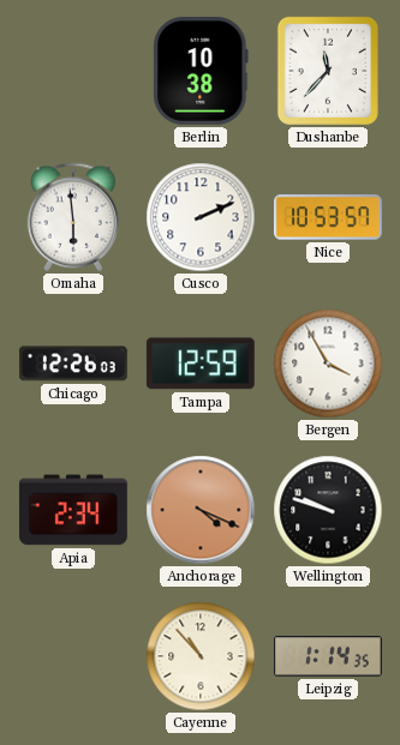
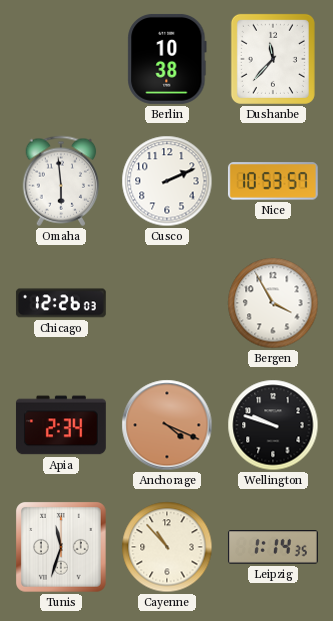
Tampa: 12:59 -> none
Tunis: none -> 11:33
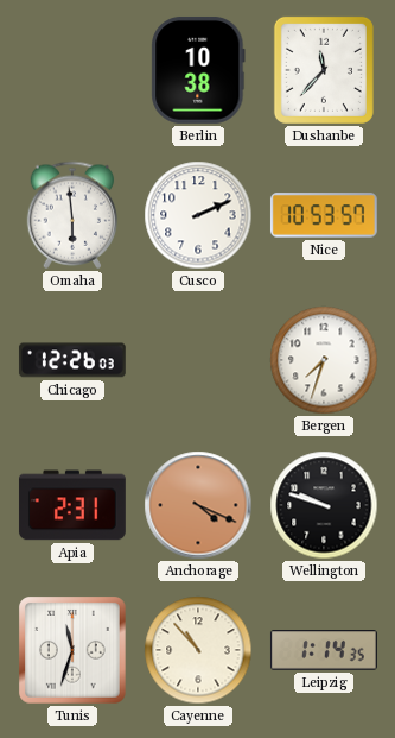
Bergen: 3:55 -> 7:33
Apia: 2:34 -> 2:31
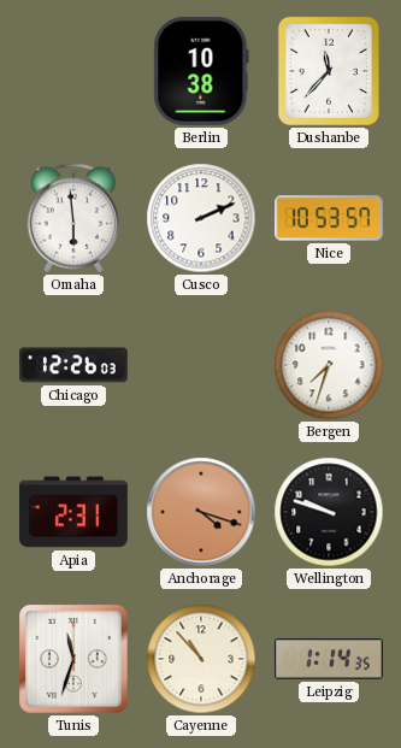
Anchorage: 4:19 -> 4:18
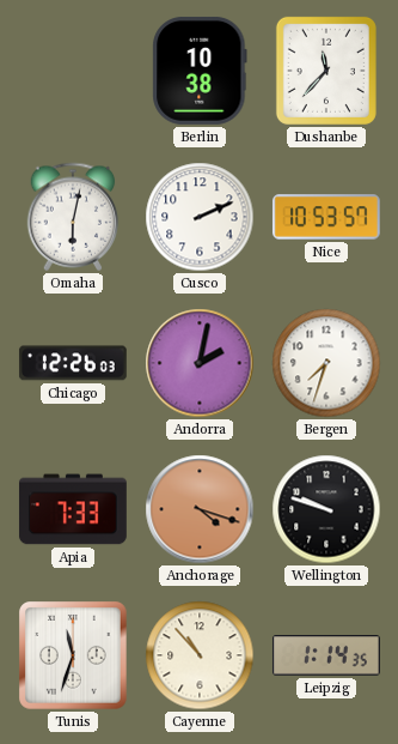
Omaha: 5:59 -> 6:02
Andorra: none -> 2:02
Apia: 2:31 -> 7:33
